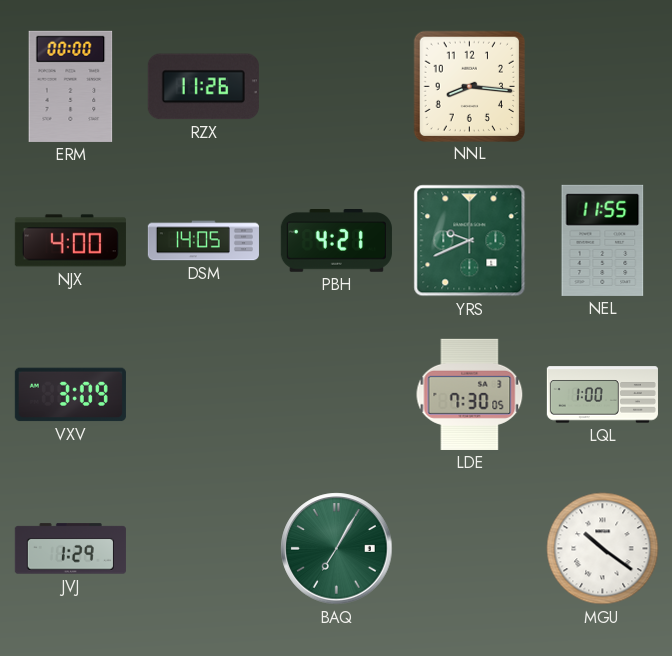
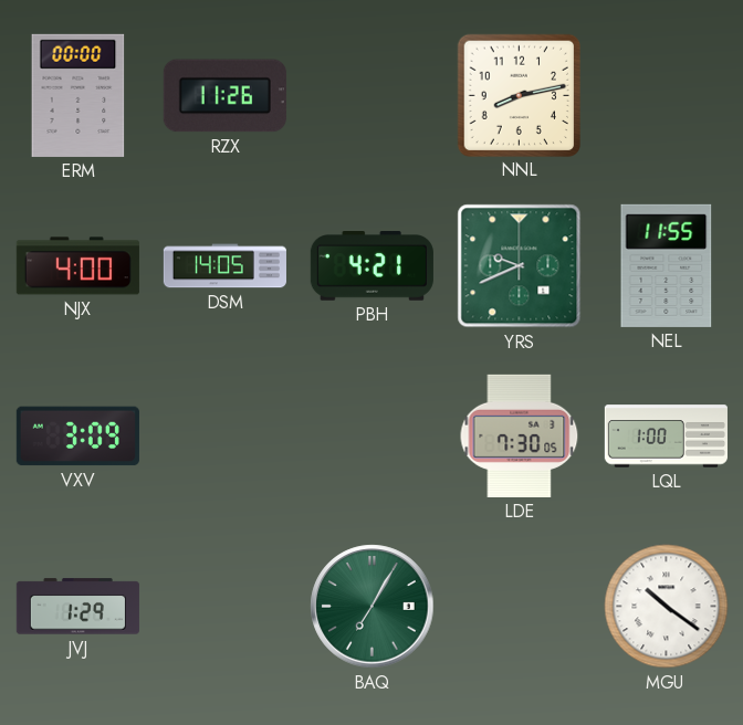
NNL: 8:16 -> 8:13
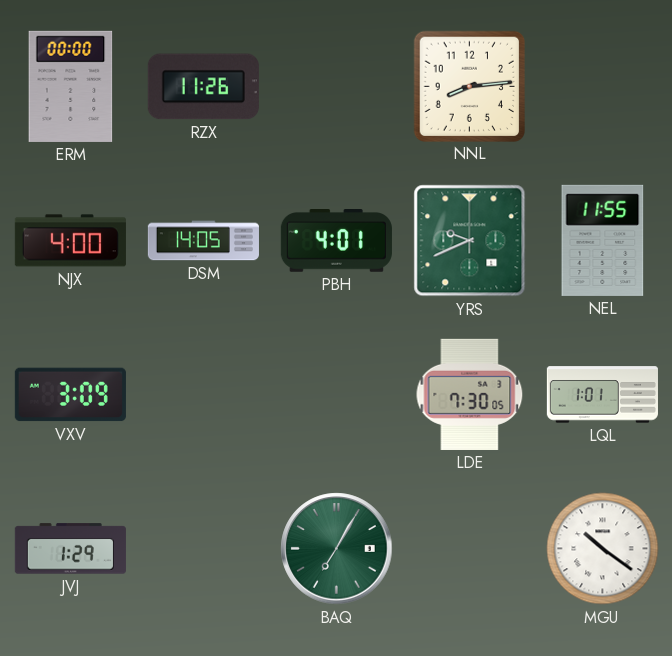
NNL: 8:13 -> 8:14
PBH: 4:21 -> 4:01
LQL: 1:00 -> 1:01
